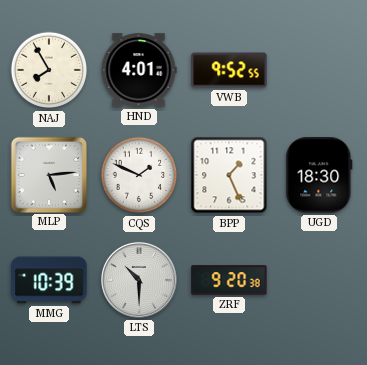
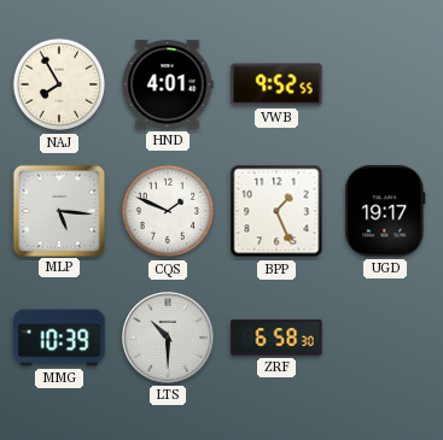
MLP: 5:14 -> 5:16
UGD: 18:30 -> 19:17
ZRF: 9:20 -> 6:58
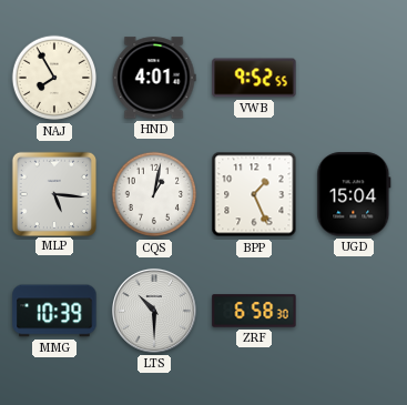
CQS: 1:49 -> 1:02
UGD: 19:17 -> 15:04
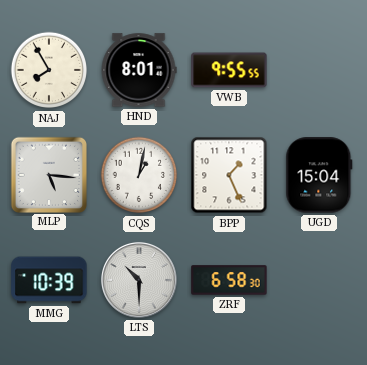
HND: 4:01 -> 8:01
VWB: 9:52 -> 9:55
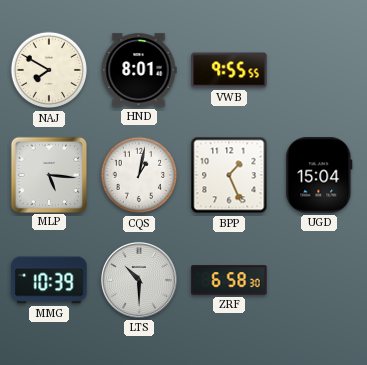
NAJ: 7:55 -> 7:50
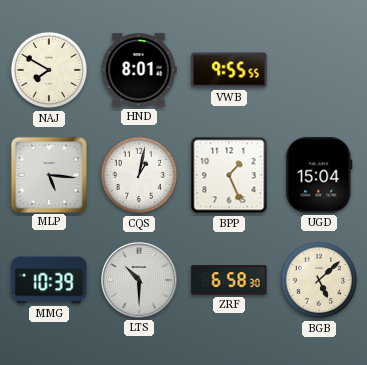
BGB: none -> 5:08
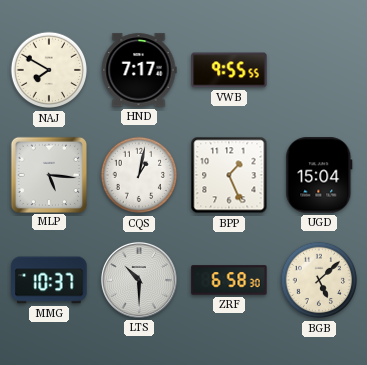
HND: 8:01 -> 7:17
MMG: 10:39 -> 10:37
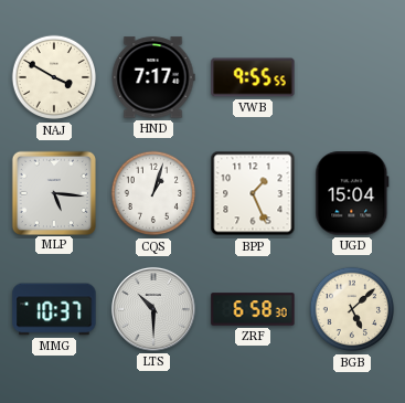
NAJ: 7:50 -> 3:50
CQS: 1:02 -> 1:03
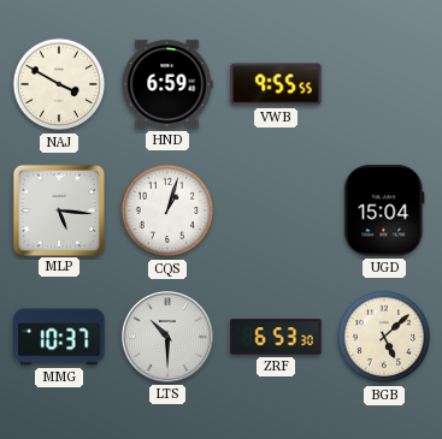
HND: 7:17 -> 6:59
BPP: 1:26 -> none
ZRF: 6:58 -> 6:53
